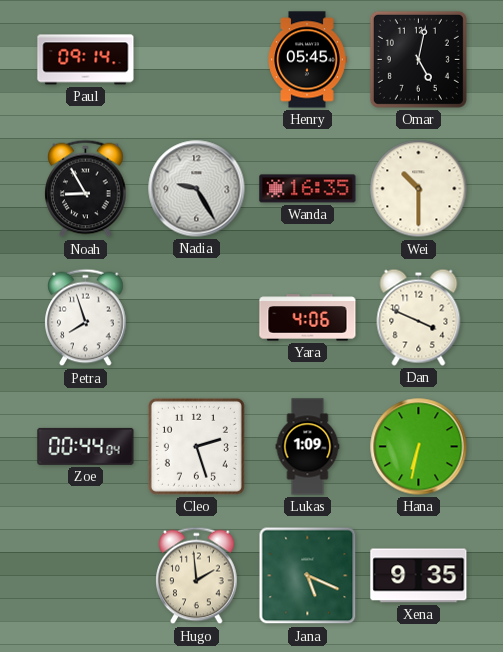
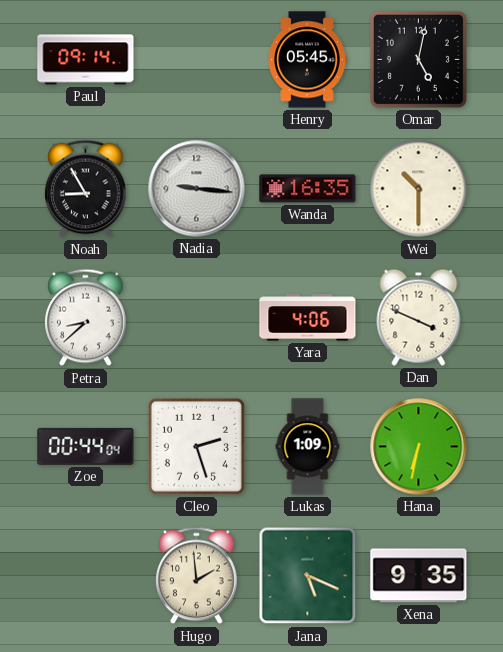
Nadia: 9:25 -> 9:16
Petra: 7:57 -> 8:38
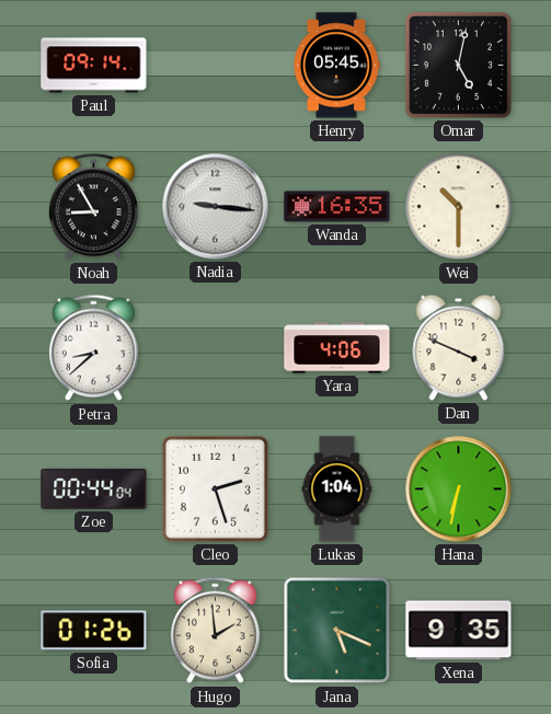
Lukas: 1:09 -> 1:04
Sofia: none -> 01:26
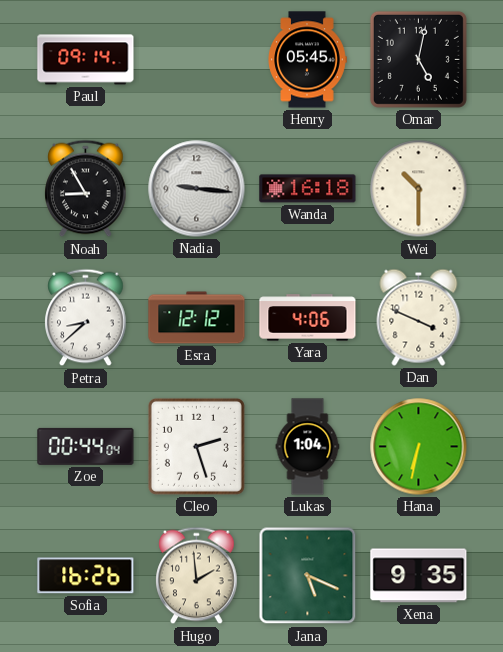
Wanda: 16:35 -> 16:18
Esra: none -> 12:12
Sofia: 01:26 -> 16:26
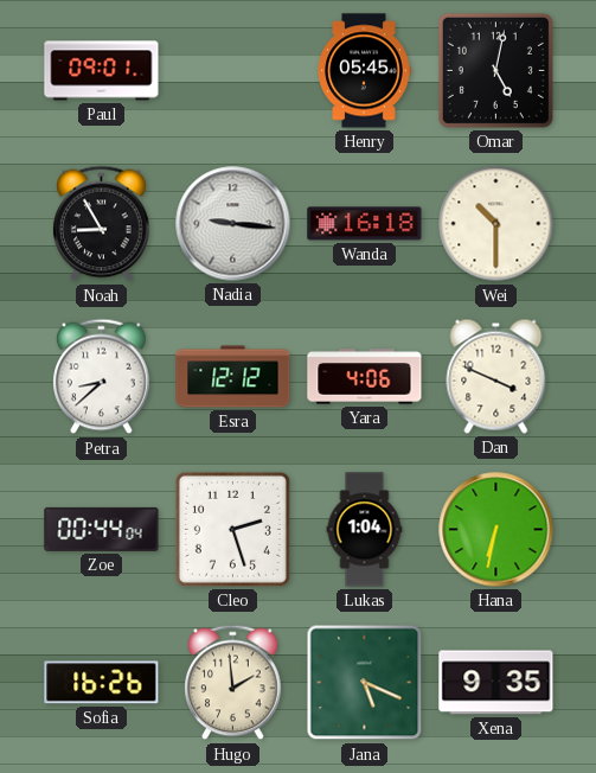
Paul: 09:14 -> 09:01
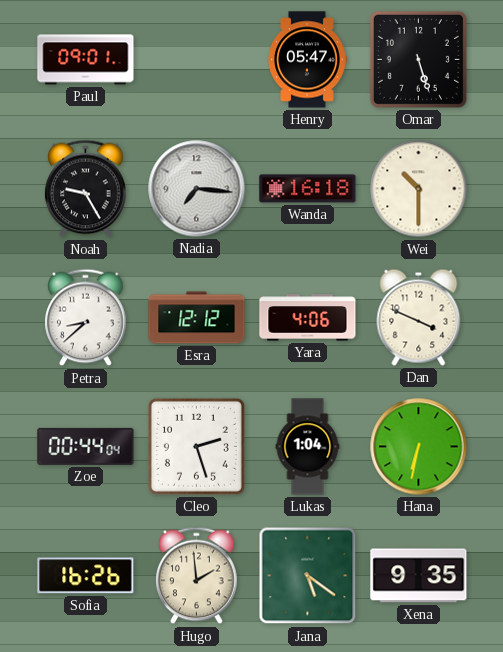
Henry: 05:45 -> 05:47
Omar: 5:02 -> 5:27
Noah: 8:55 -> 9:25
Nadia: 9:16 -> 7:16
Jana: 5:19 -> 5:21
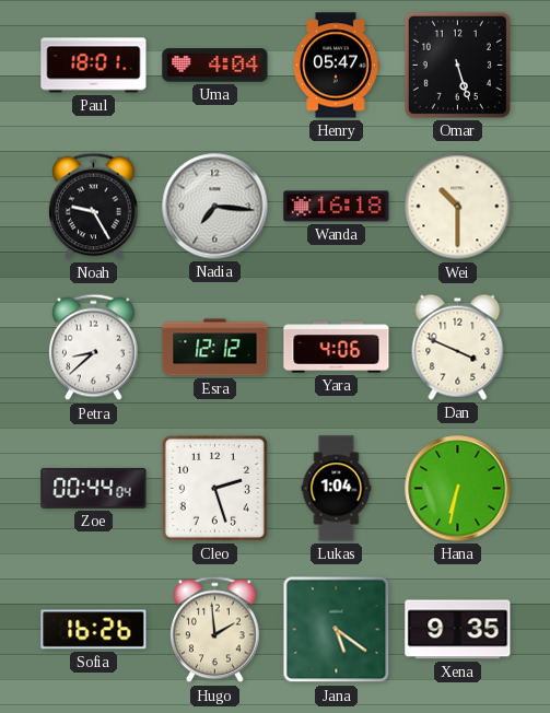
Paul: 09:01 -> 18:01
Uma: none -> 4:04
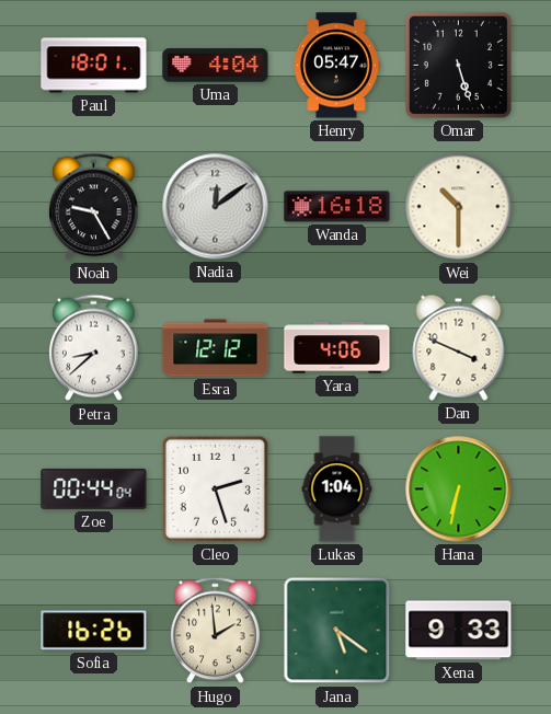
Nadia: 7:16 -> 12:09
Xena: 9:35 -> 9:33
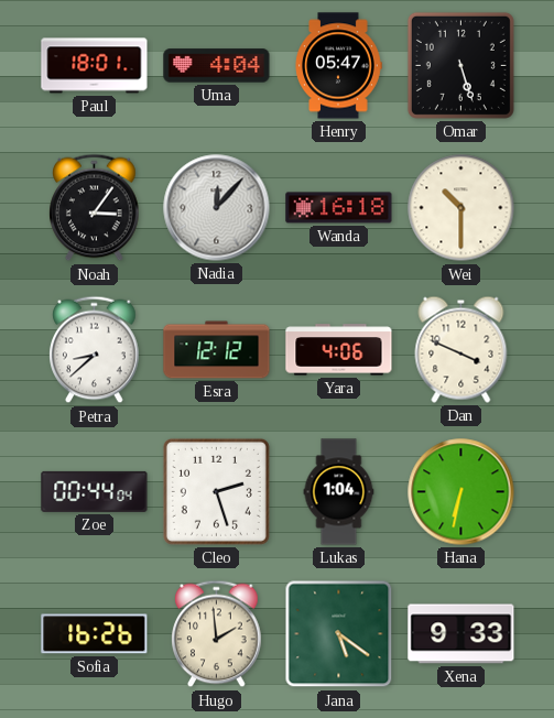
Noah: 9:25 -> 3:06
Nadia: 12:09 -> 12:07
